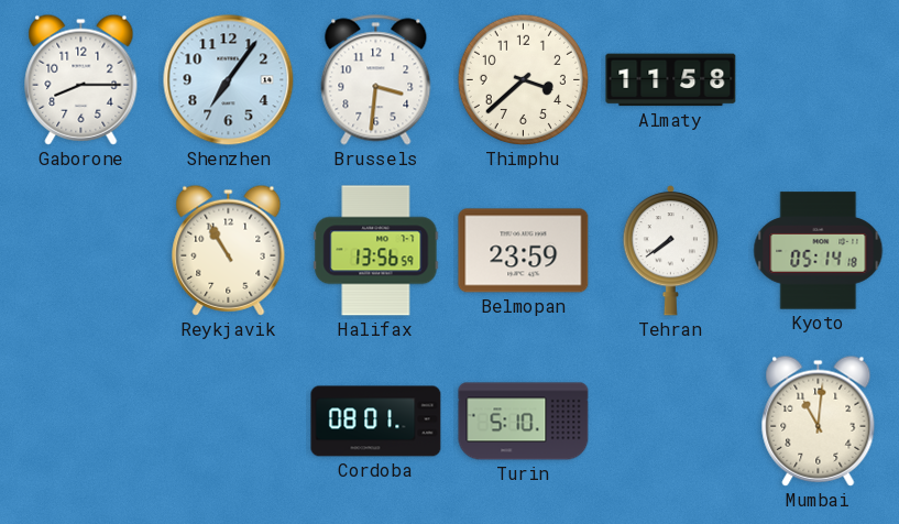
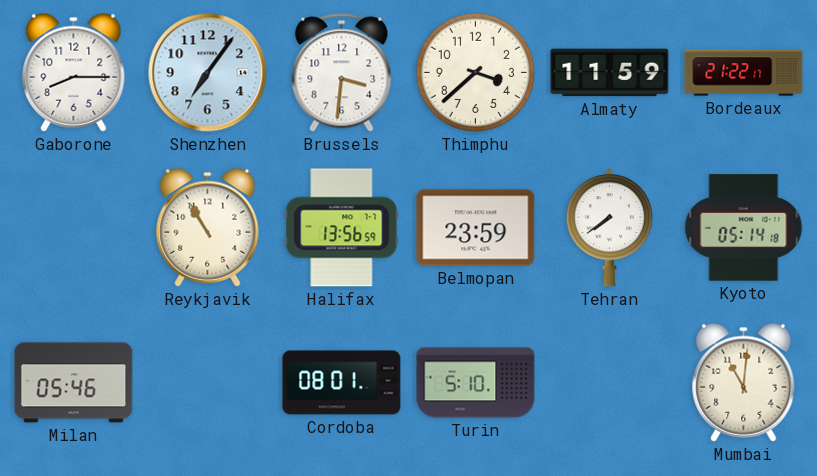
Almaty: 11:58 -> 11:59
Bordeaux: none -> 21:22
Milan: none -> 05:46
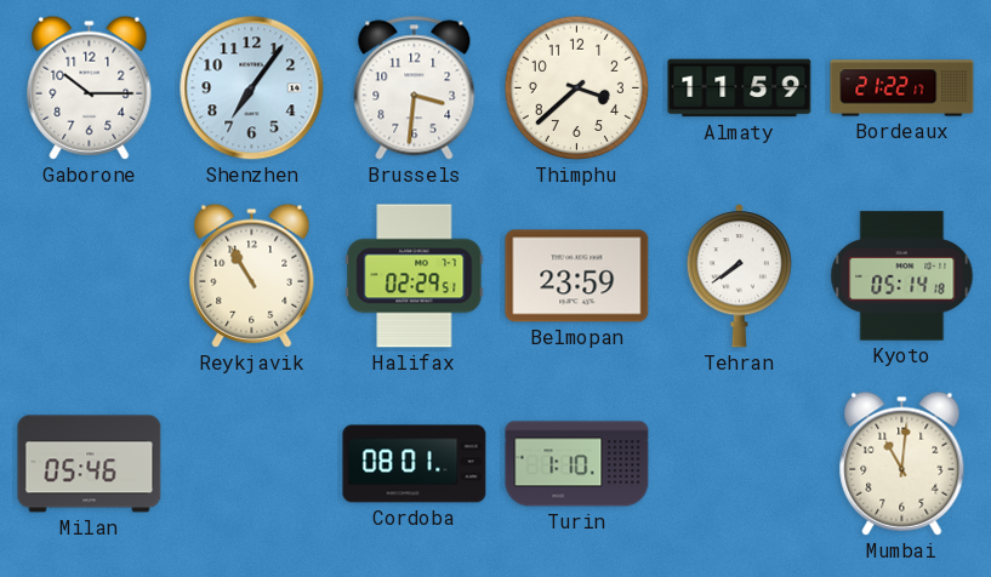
Gaborone: 8:15 -> 10:15
Halifax: 13:56 -> 02:29
Turin: 5:10 -> 1:10
